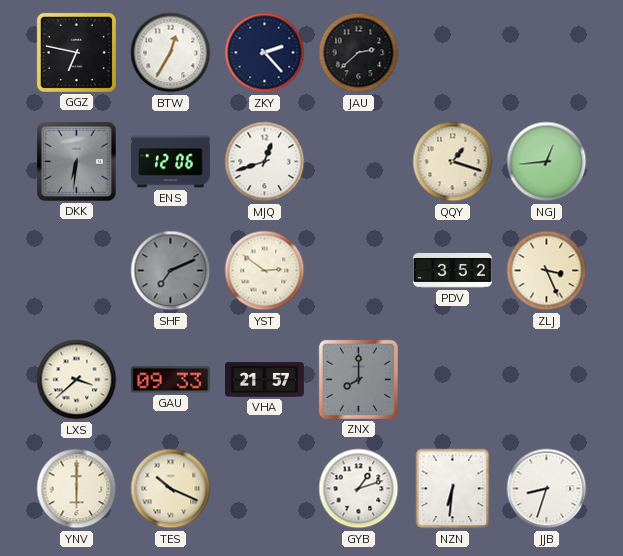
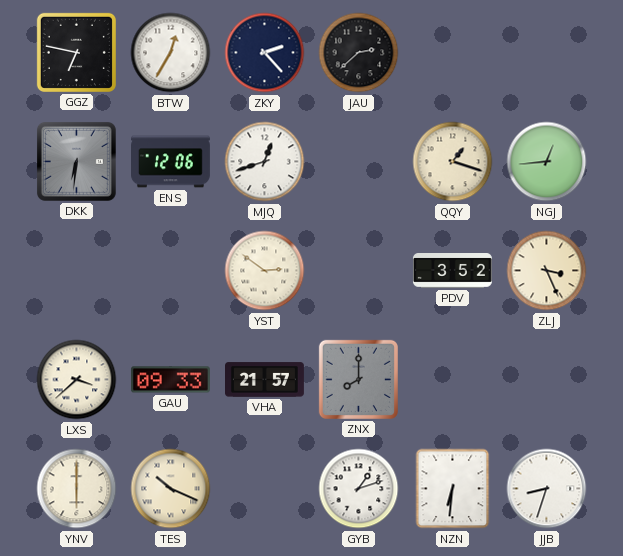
SHF: 7:11 -> none
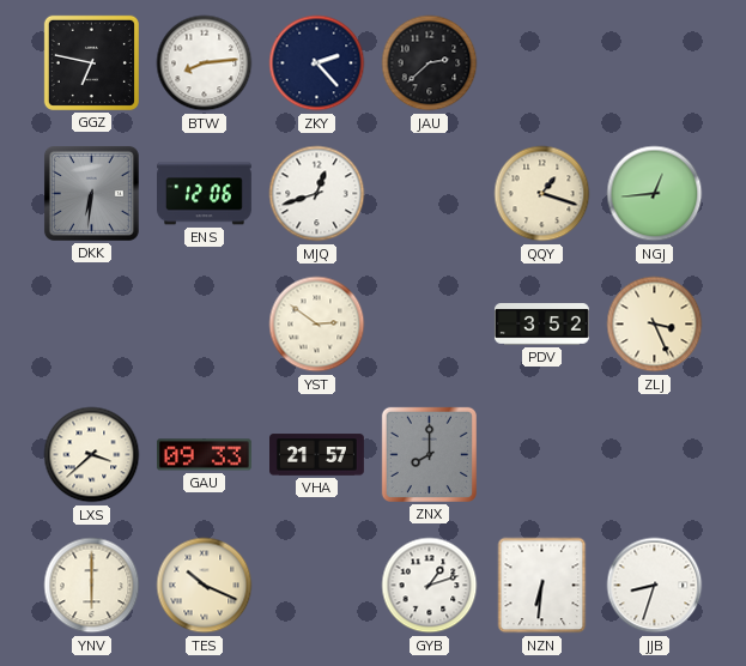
BTW: 12:35 -> 8:14
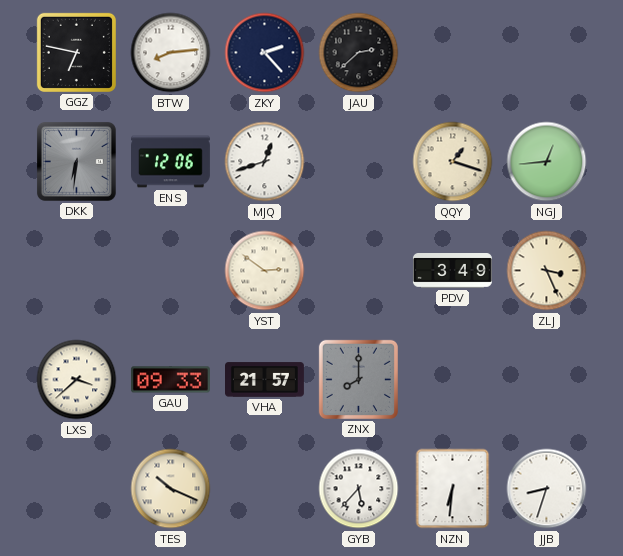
PDV: 3:52 -> 3:49
YNV: 6:00 -> none
GYB: 1:12 -> 5:37
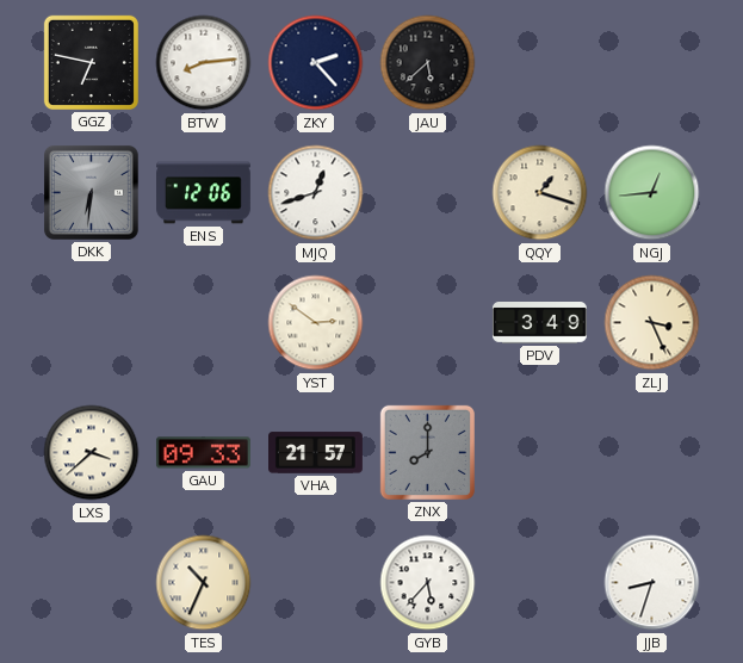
JAU: 2:38 -> 5:38
TES: 10:19 -> 10:34
NZN: 6:31 -> none
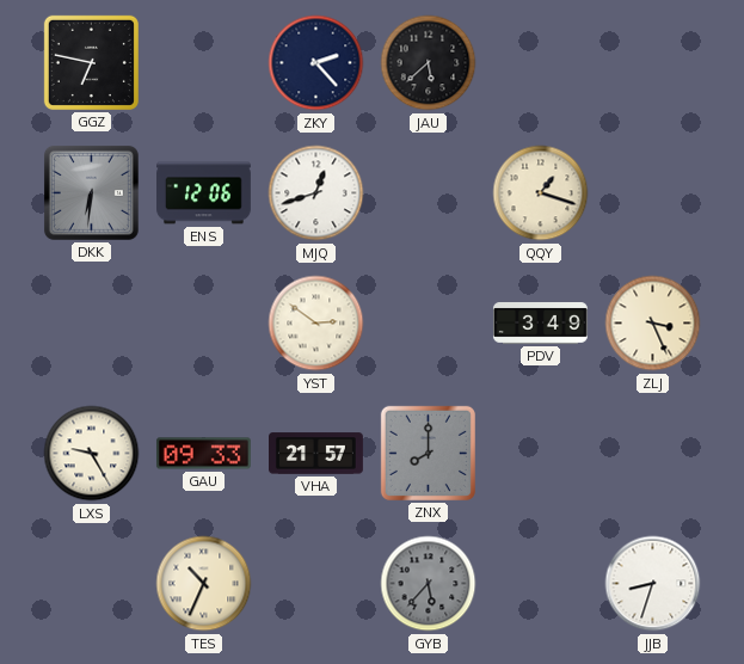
BTW: 8:14 -> none
NGJ: 12:44 -> none
LXS: 3:38 -> 9:25
GYB dial: white -> grey
